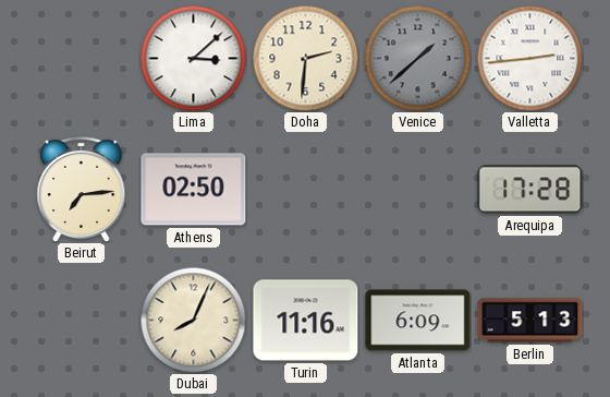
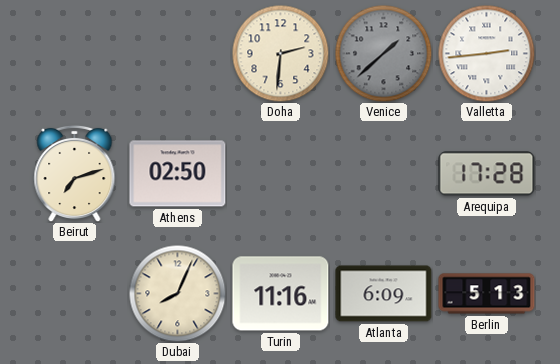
Lima: 3:08 -> none
Beirut: 7:14 -> 7:12
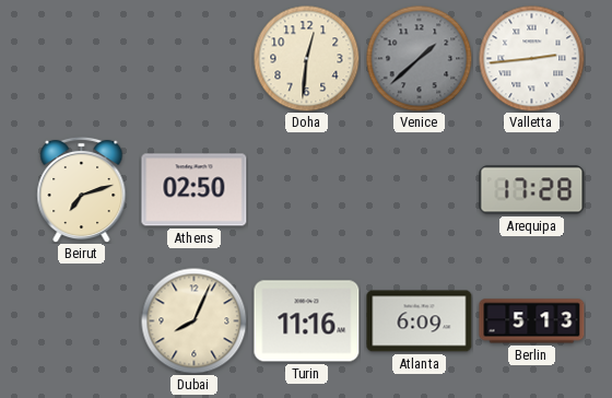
Doha: 2:31 -> 12:31
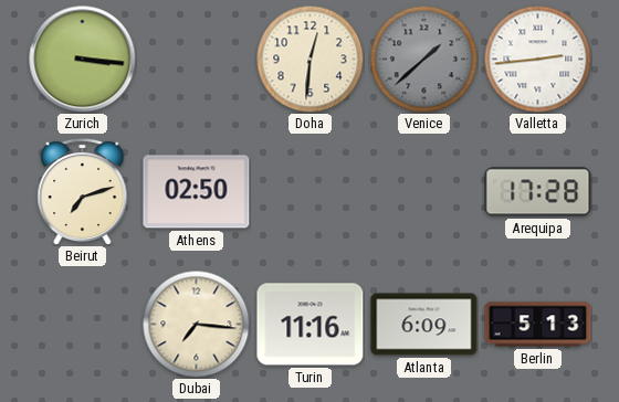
Zurich: none -> 3:16
Dubai: 8:04 -> 7:16
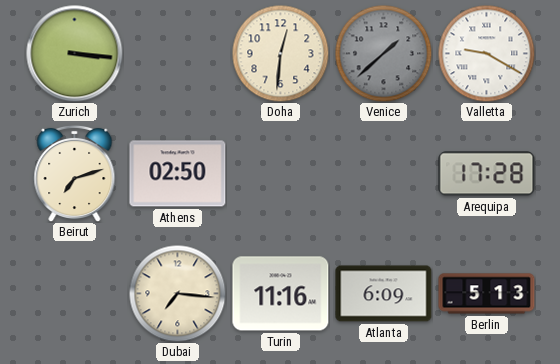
Valletta: 2:44 -> 9:20
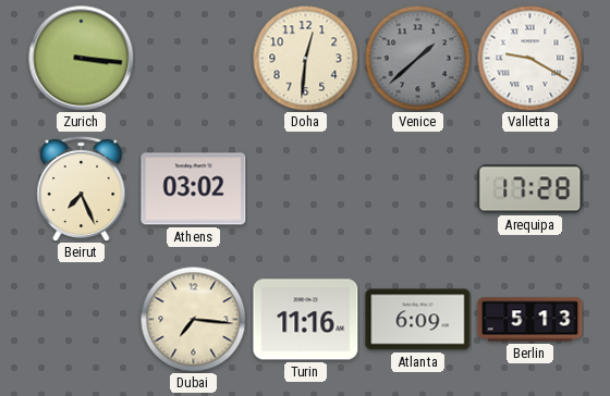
Beirut: 7:12 -> 7:26
Athens: 02:50 -> 03:02
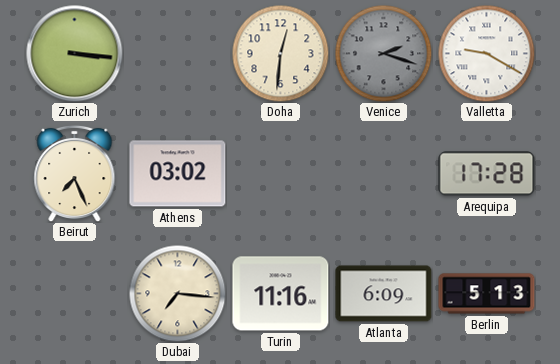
Venice: 1:38 -> 2:18
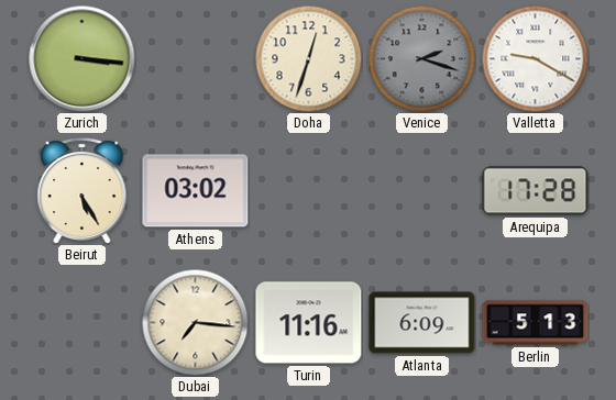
Doha: 12:31 -> 12:33
Beirut: 7:26 -> 5:25
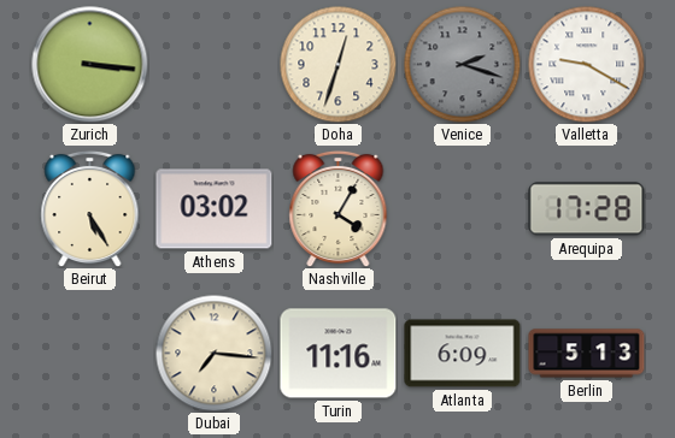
Nashville: none -> 4:05
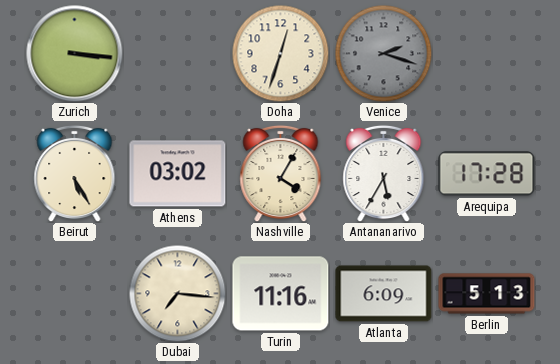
Valletta: 9:20 -> none
Antananarivo: none -> 5:35
